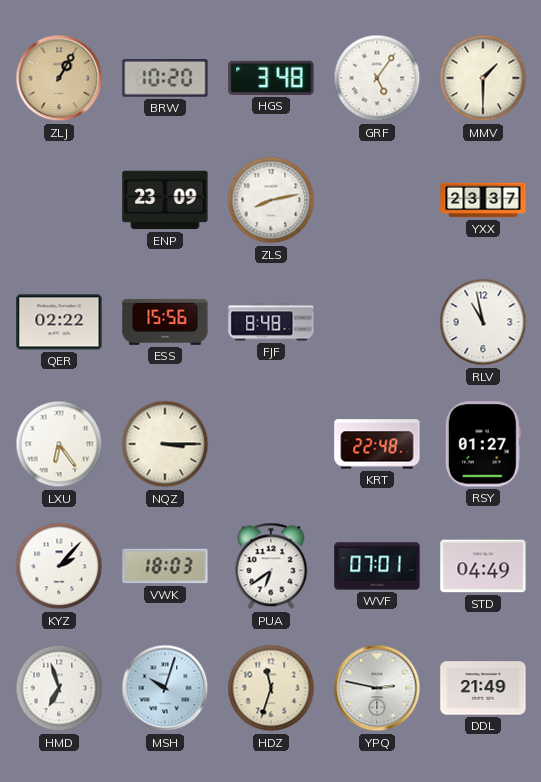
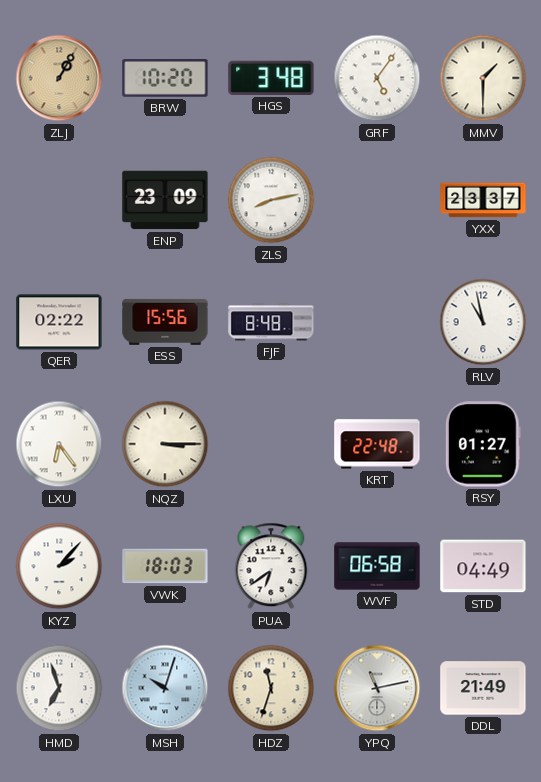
WVF: 07:01 -> 06:58
YPQ: 2:47 -> 11:13
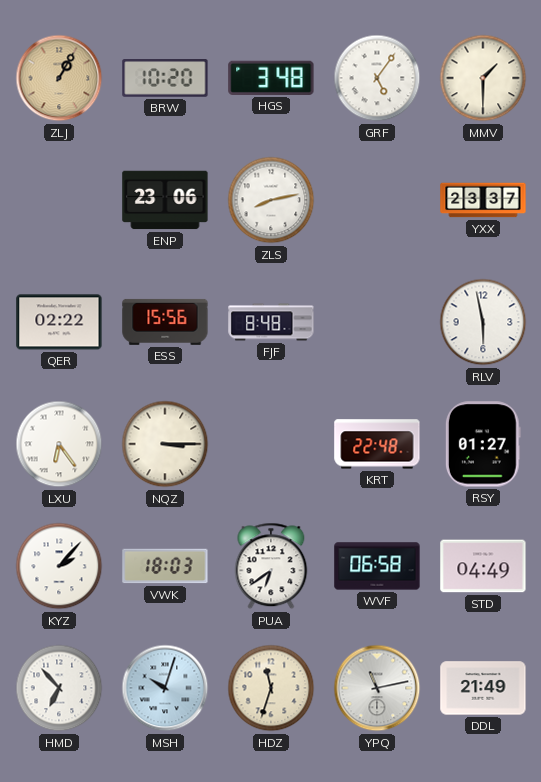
ENP: 23:09 -> 23:06
RLV: 10:58 -> 5:58
HMD: 6:57 -> 6:53
